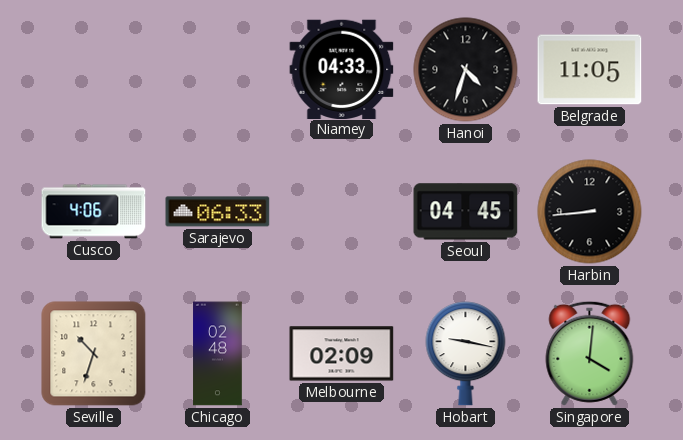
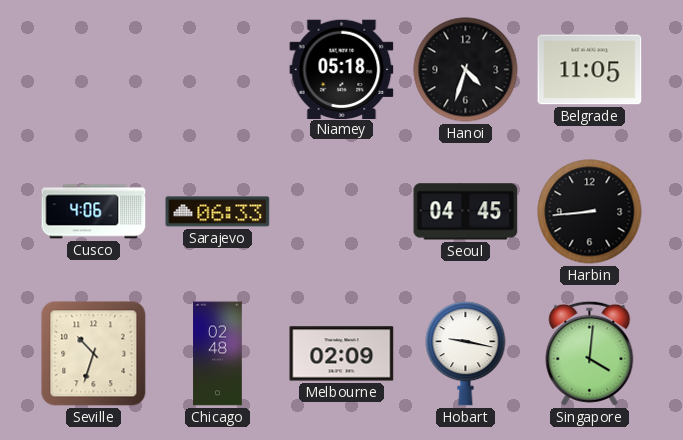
Niamey: 04:33 -> 05:18
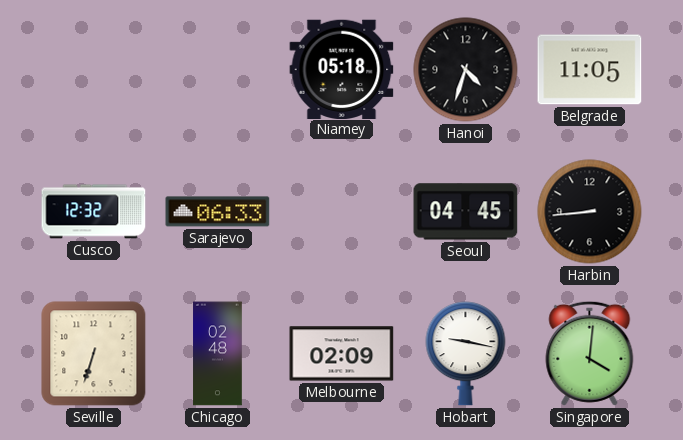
Cusco: 4:06 -> 12:32
Seville: 10:33 -> 6:33
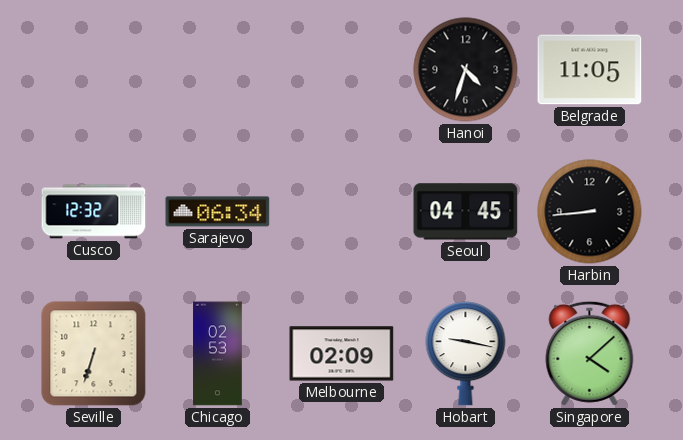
Niamey: 05:18 -> none
Sarajevo: 06:33 -> 06:34
Chicago: 02:48 -> 02:53
Singapore: 4:01 -> 4:08
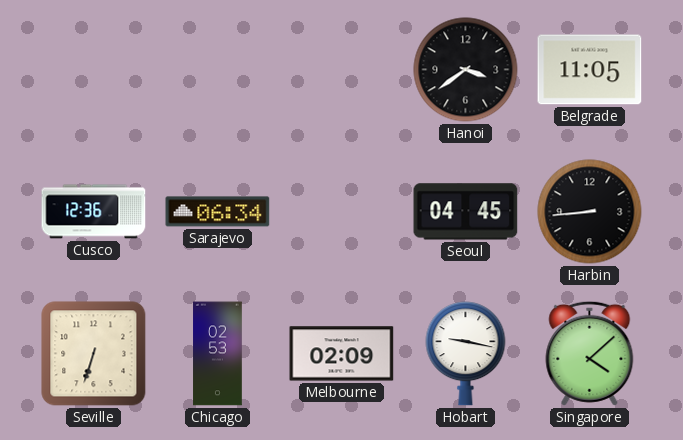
Hanoi: 4:33 -> 3:39
Cusco: 12:32 -> 12:36
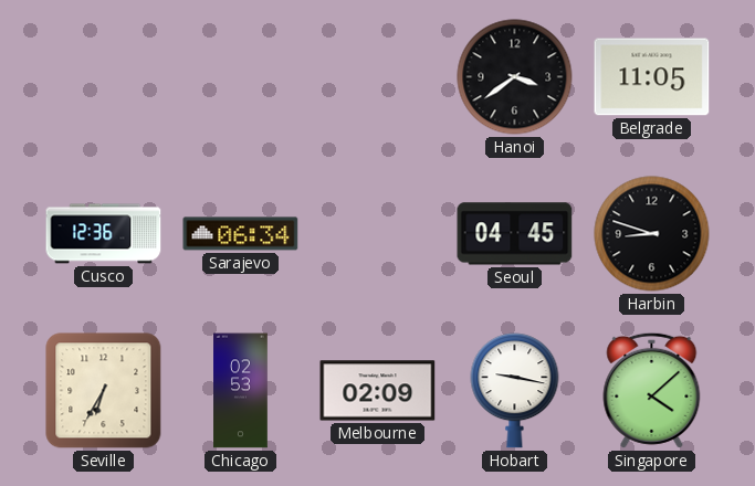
Harbin: 8:44 -> 8:48
Seville: 6:33 -> 6:35
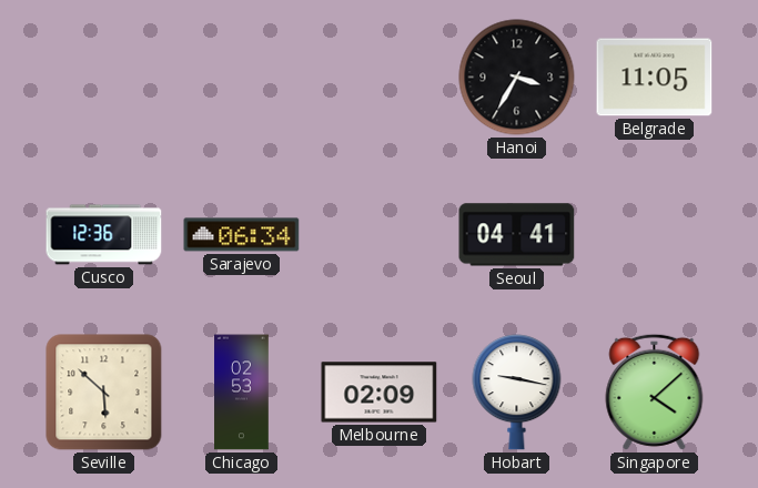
Hanoi: 3:39 -> 3:35
Seoul: 04:45 -> 04:41
Harbin: 8:48 -> none
Seville: 6:35 -> 5:52
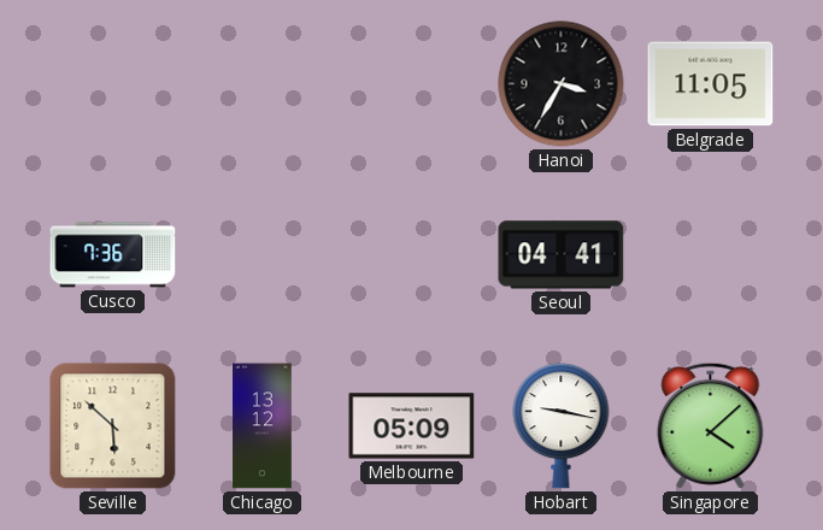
Cusco: 12:36 -> 7:36
Sarajevo: 06:34 -> none
Chicago: 02:53 -> 13:12
Melbourne: 02:09 -> 05:09
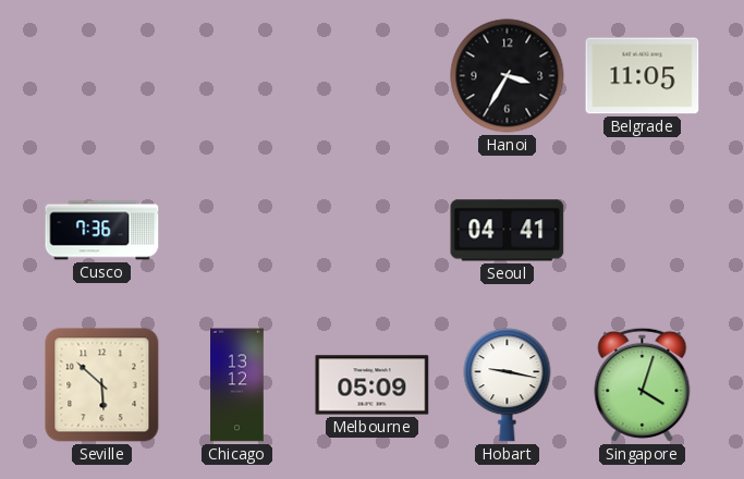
Singapore: 4:08 -> 4:03
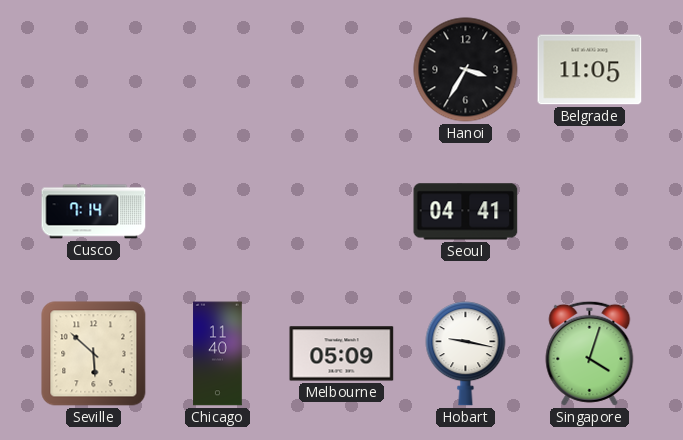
Cusco: 7:36 -> 7:14
Chicago: 13:12 -> 11:40
